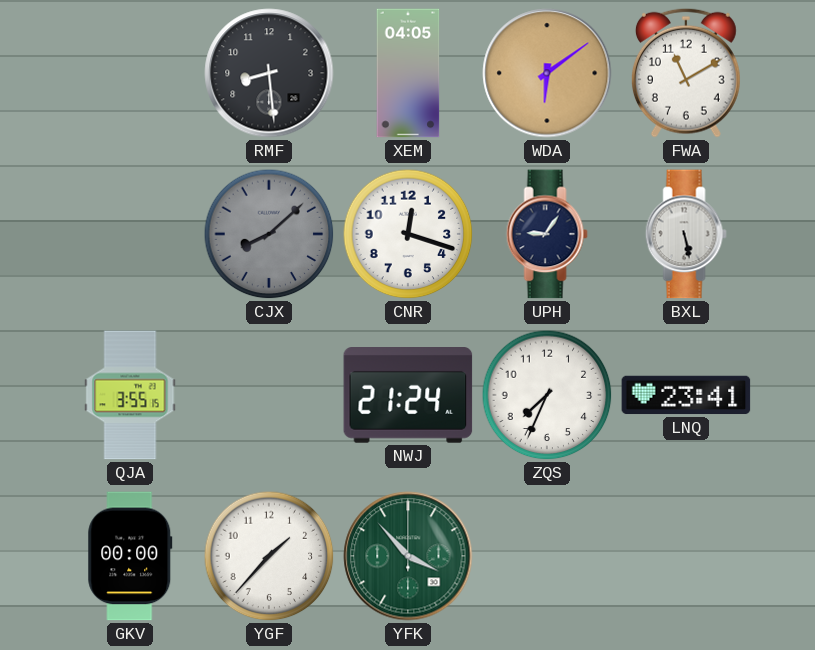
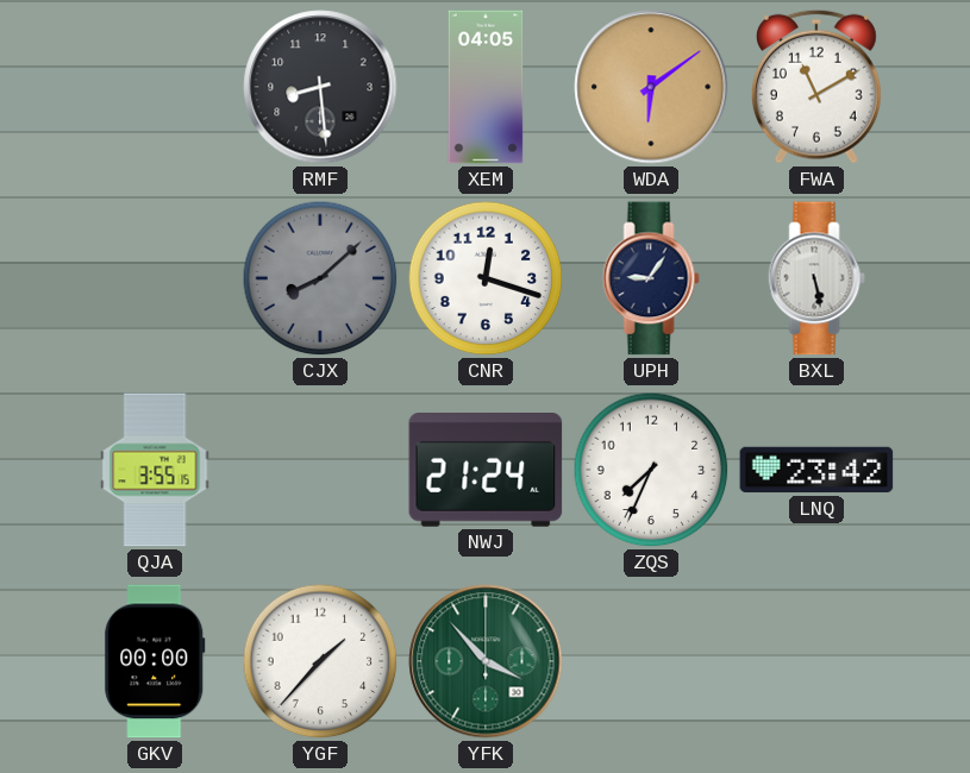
LNQ: 23:41 -> 23:42
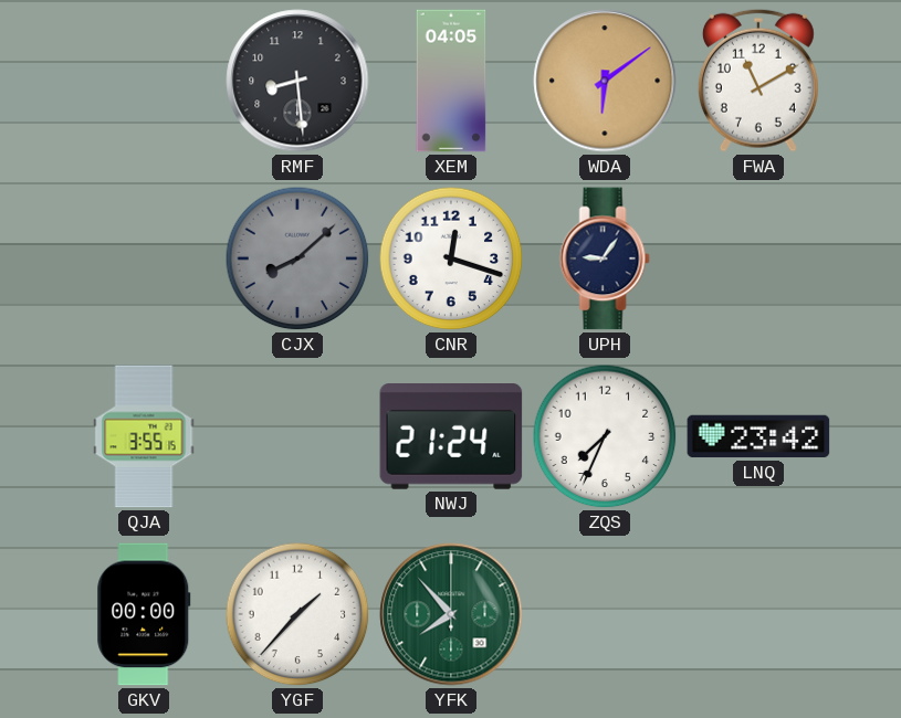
BXL: 5:28 -> none
YFK: 3:53 -> 7:53
